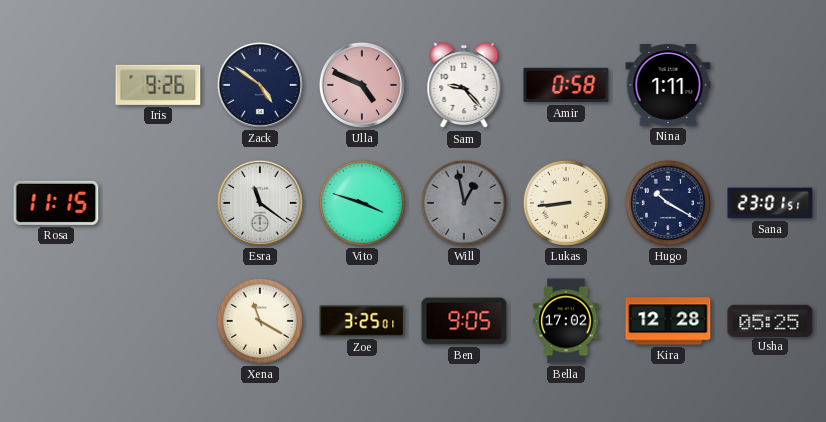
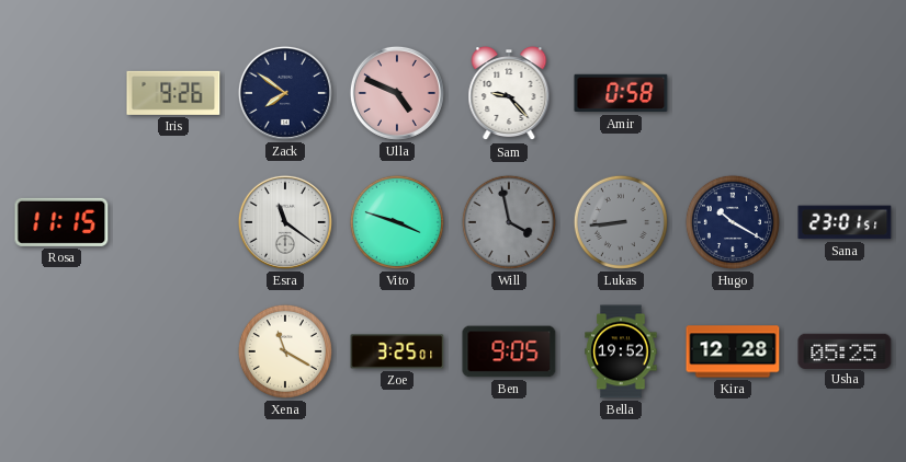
Zack: 4:51 -> 7:51
Nina: 1:11 -> none
Will: 12:58 -> 3:58
Lukas dial: cream -> grey
Bella: 17:02 -> 19:52
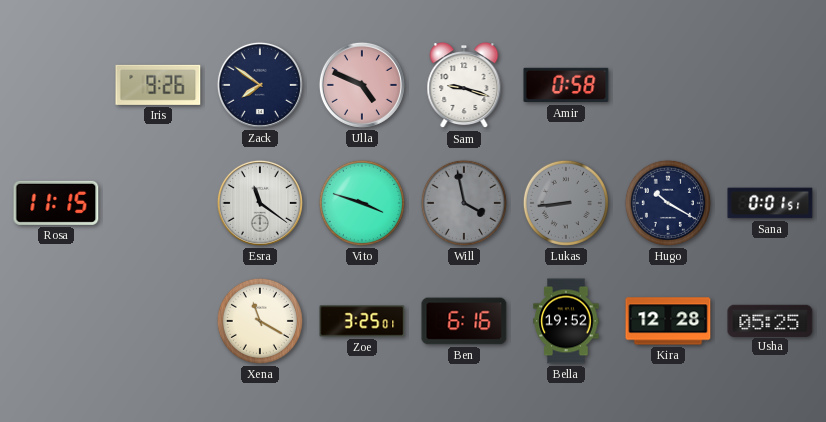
Sam: 9:23 -> 9:18
Sana: 23:01 -> 0:01
Ben: 9:05 -> 6:16
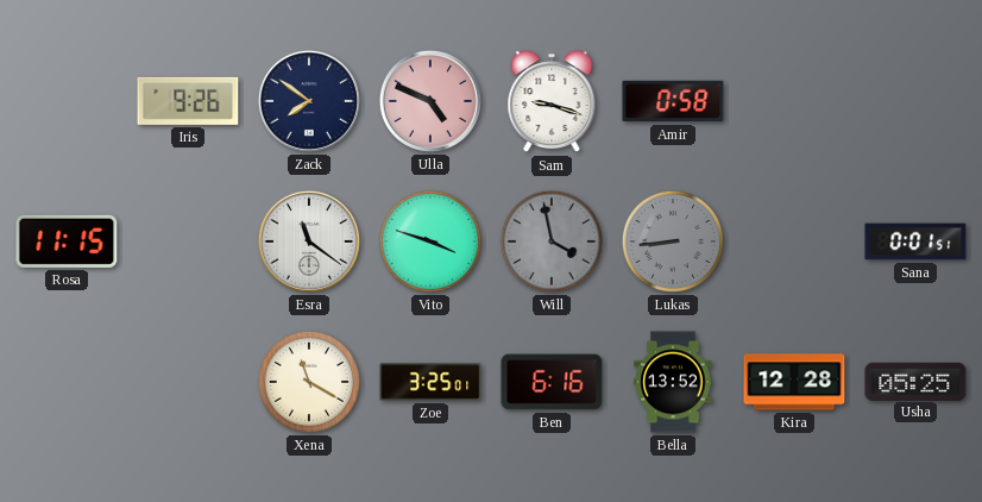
Hugo: 10:20 -> none
Bella: 19:52 -> 13:52
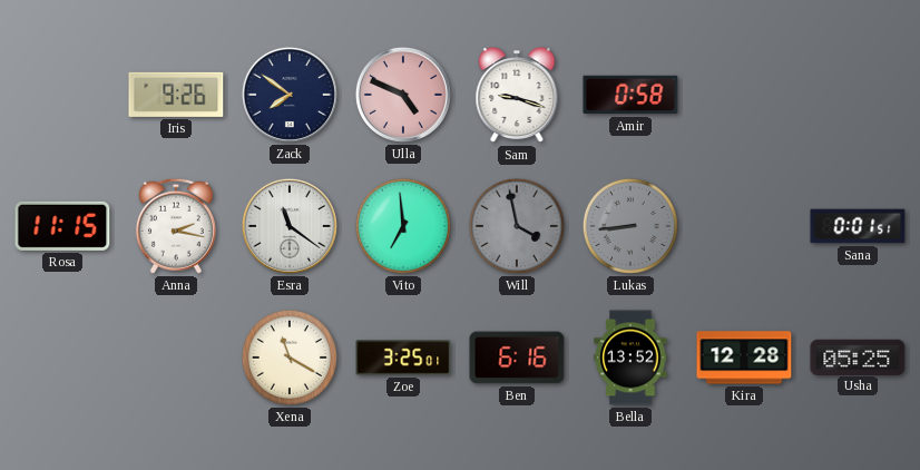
Anna: none -> 2:17
Vito: 3:48 -> 6:59
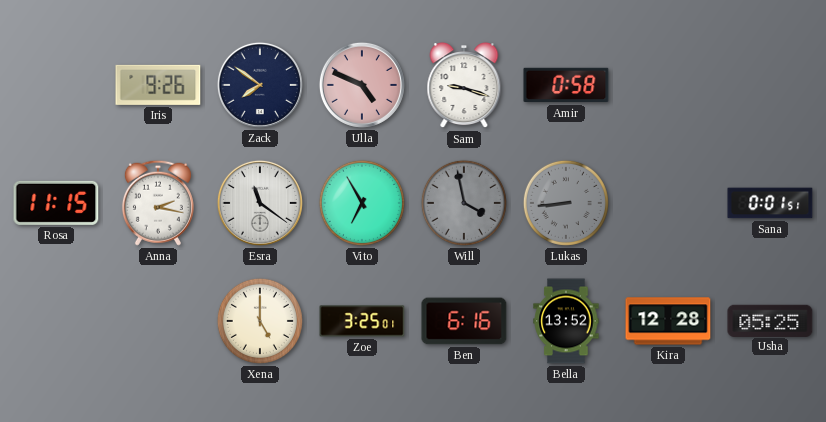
Vito: 6:59 -> 6:55
Xena: 11:20 -> 5:00
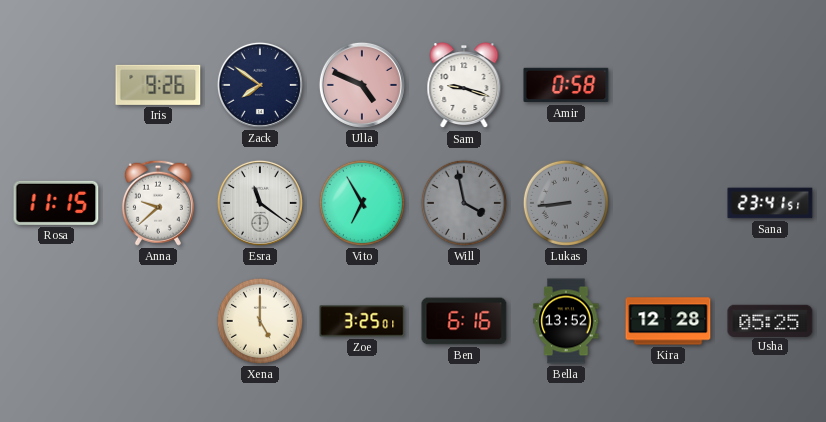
Anna: 2:17 -> 9:38
Sana: 0:01 -> 23:41
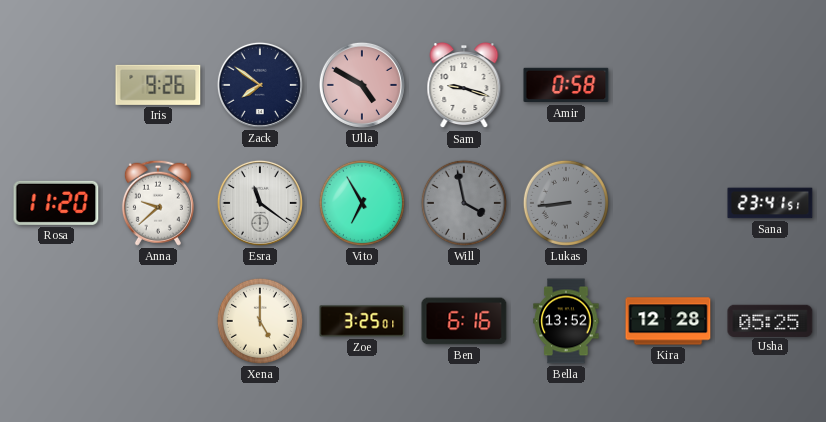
Ulla: 4:49 -> 4:50
Rosa: 11:15 -> 11:20
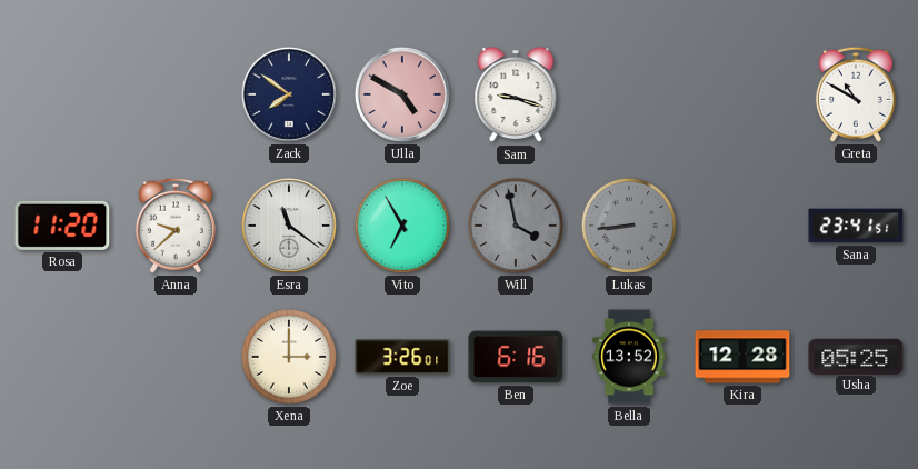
Iris: 9:26 -> none
Amir: 0:58 -> none
Greta: none -> 10:50
Xena: 5:00 -> 3:00
Zoe: 3:25 -> 3:26
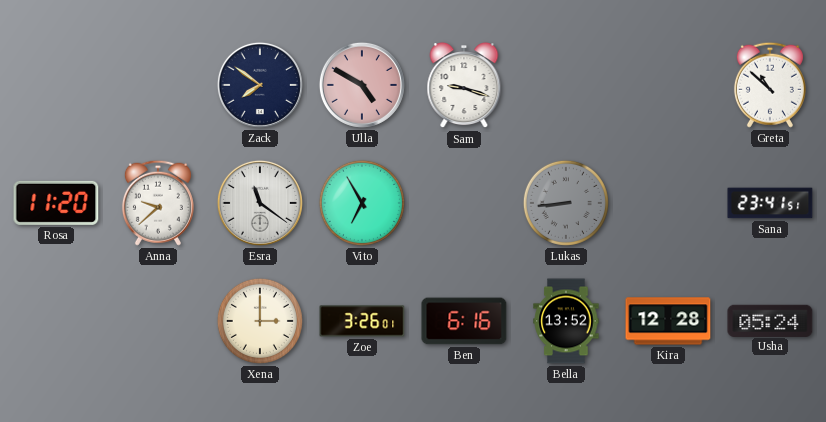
Greta: 10:50 -> 10:52
Will: 3:58 -> none
Usha: 05:25 -> 05:24
